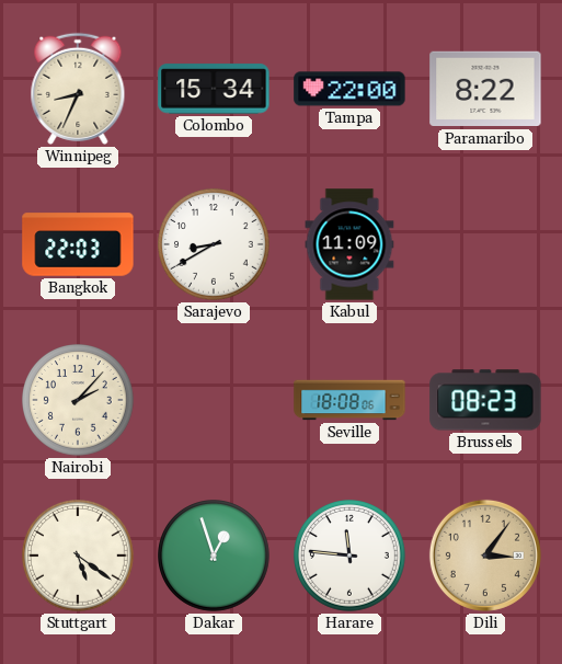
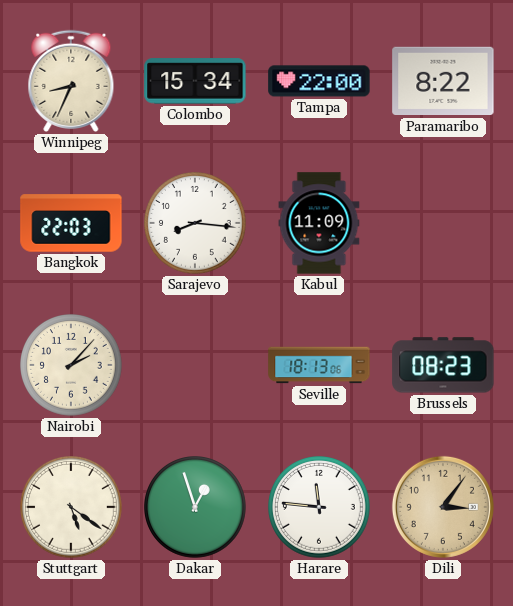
Sarajevo: 8:40 -> 8:16
Seville: 18:08 -> 18:13
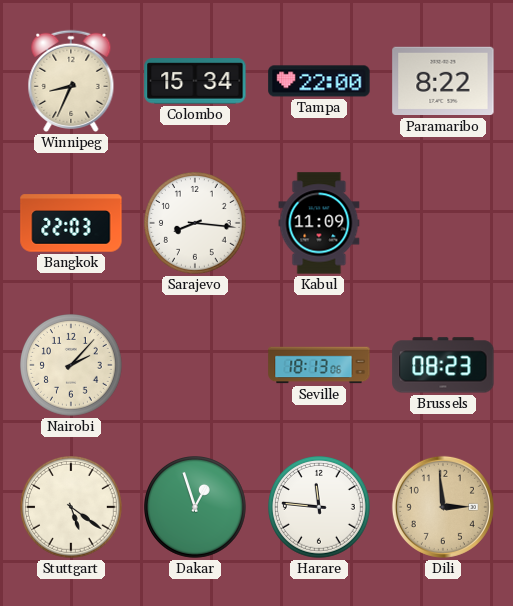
Dili: 3:06 -> 2:59
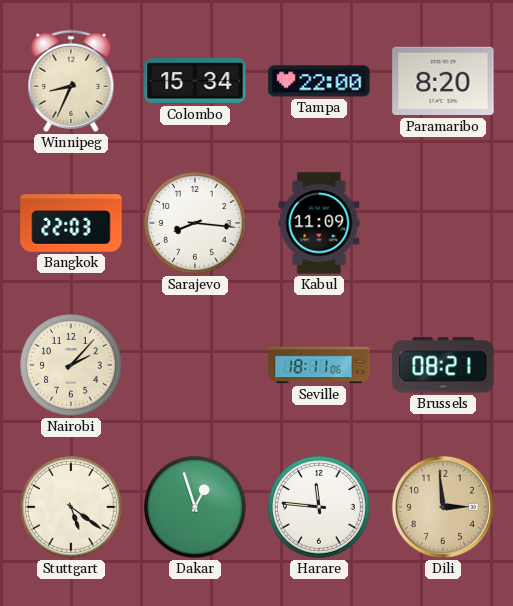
Paramaribo: 8:22 -> 8:20
Seville: 18:13 -> 18:11
Brussels: 08:23 -> 08:21
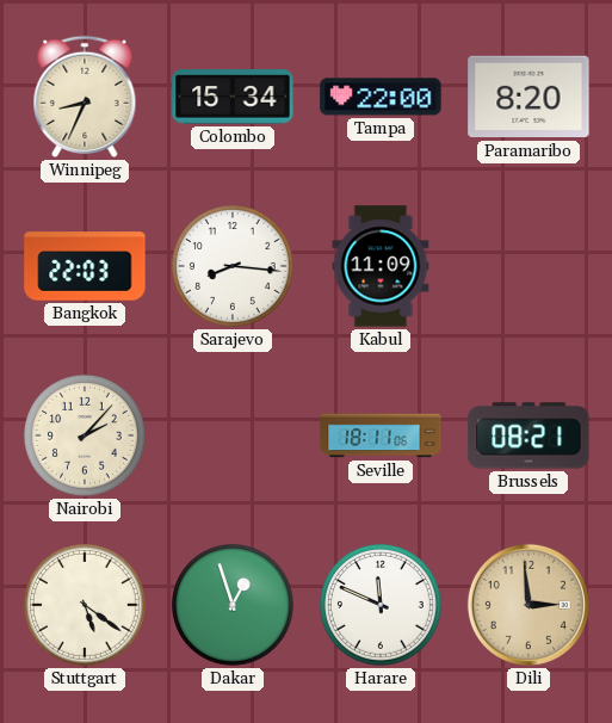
Harare: 11:46 -> 11:49
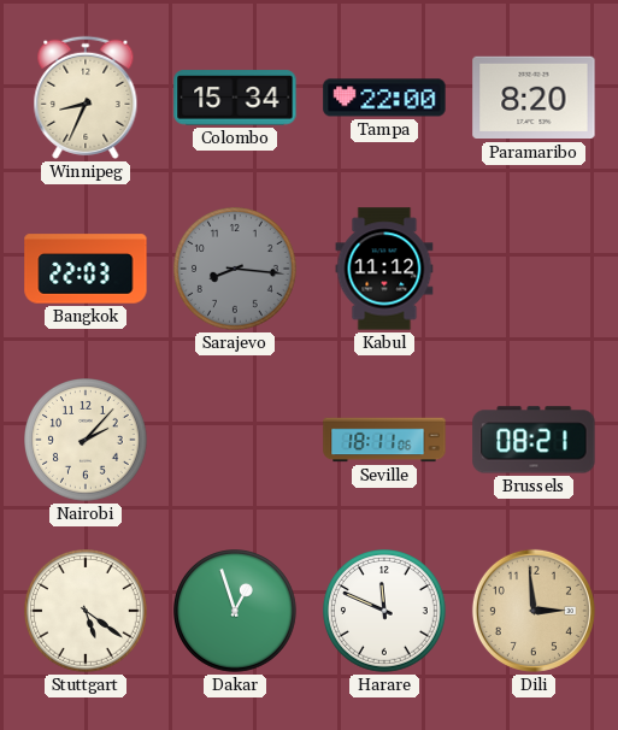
Sarajevo dial: white -> grey
Kabul: 11:09 -> 11:12
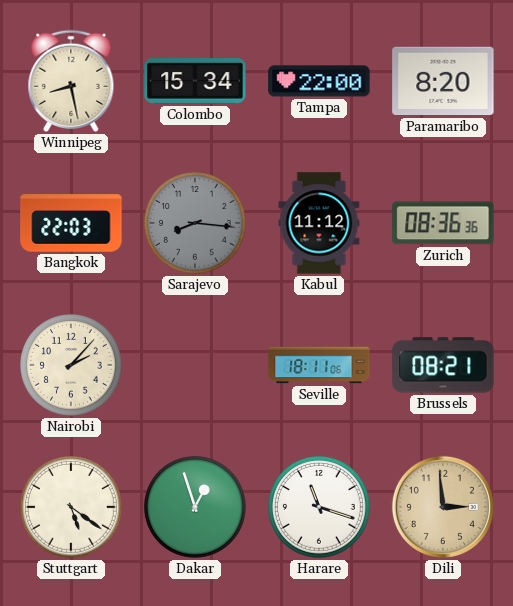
Winnipeg: 8:34 -> 8:28
Zurich: none -> 08:36
Harare: 11:49 -> 11:18
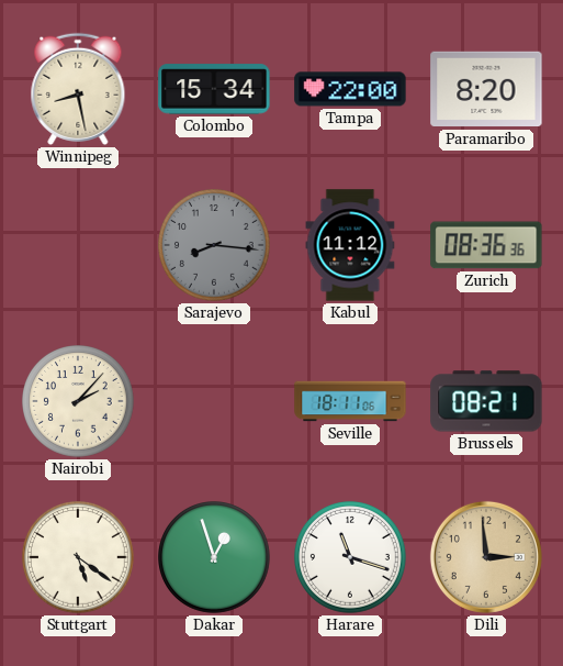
Bangkok: 22:03 -> none
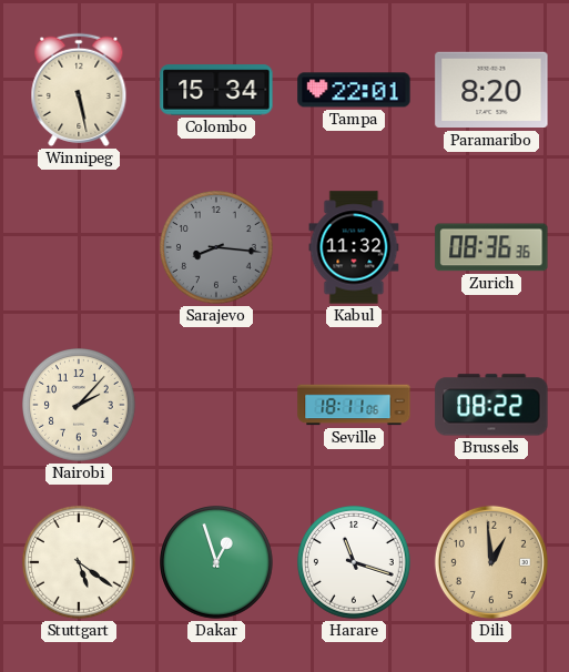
Winnipeg: 8:28 -> 5:28
Tampa: 22:00 -> 22:01
Kabul: 11:12 -> 11:32
Brussels: 08:21 -> 08:22
Dili: 2:59 -> 12:59
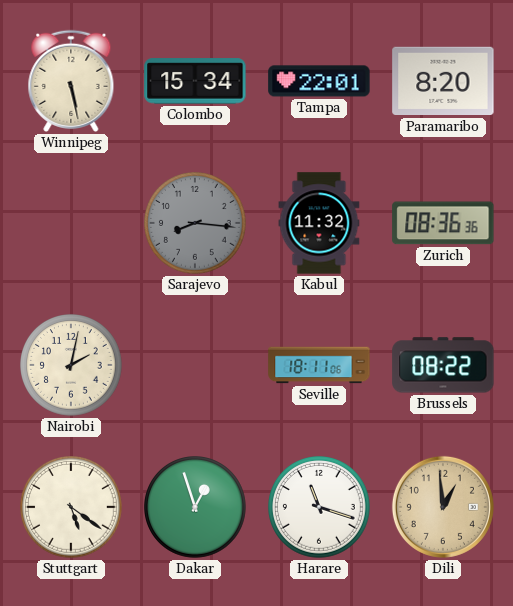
Nairobi: 2:07 -> 2:02
